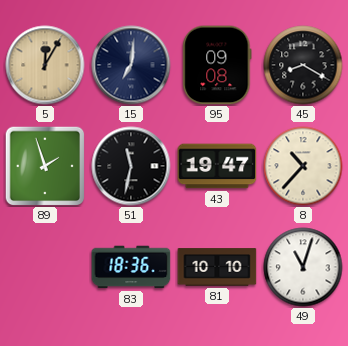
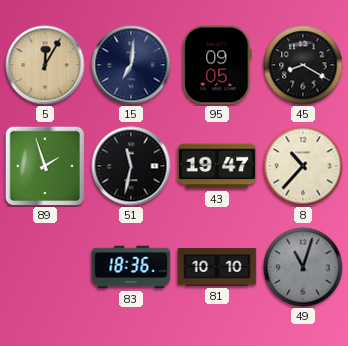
95: 09:08 -> 09:05
49 dial: white -> grey
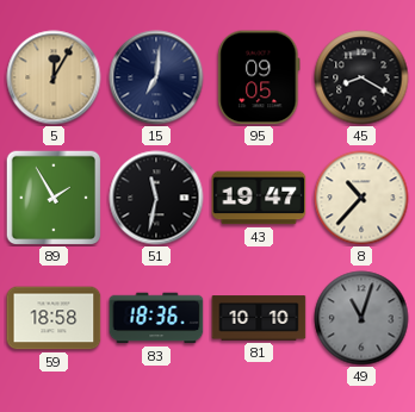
89: 1:57 -> 1:55
59: none -> 18:58
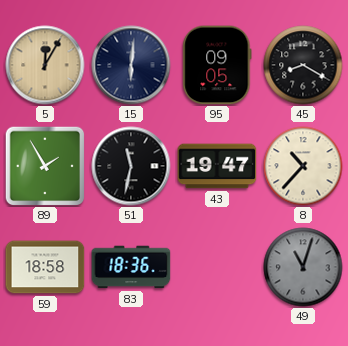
15: 7:01 -> 6:01
81: 10:10 -> none
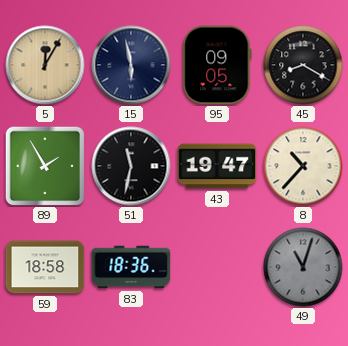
15: 6:01 -> 5:58
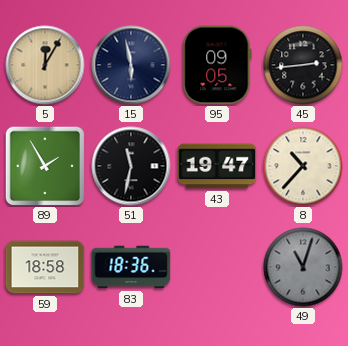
45: 8:20 -> 2:44
